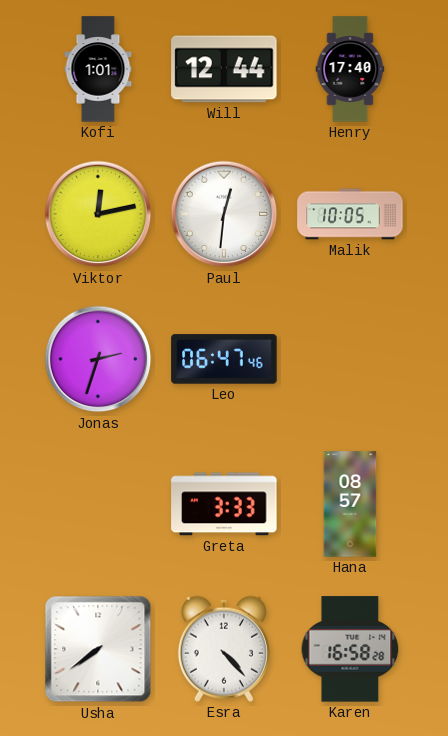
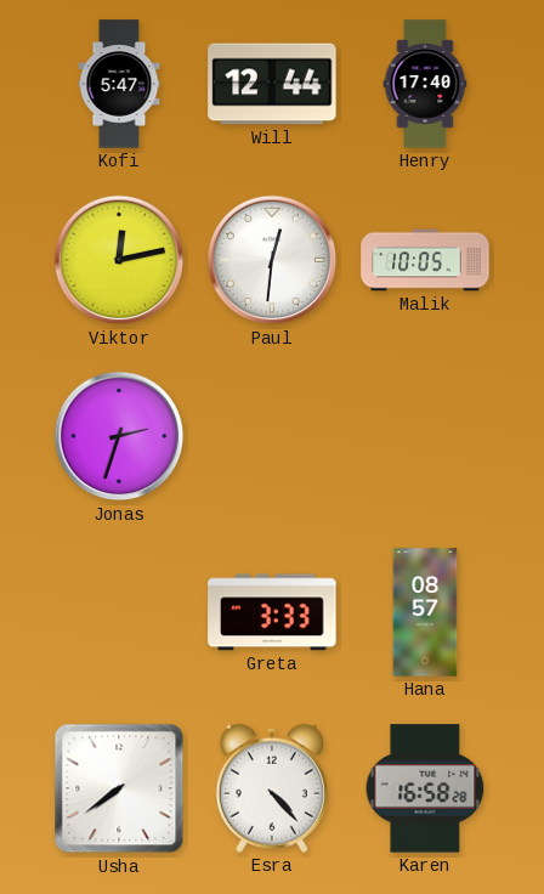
Kofi: 1:01 -> 5:47
Leo: 06:47 -> none
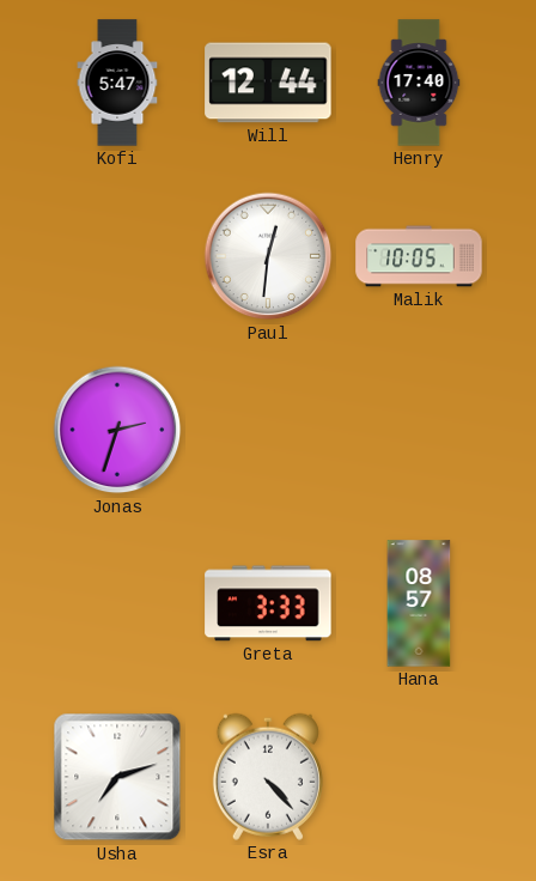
Viktor: 12:13 -> none
Usha: 7:39 -> 7:12
Karen: 16:58 -> none
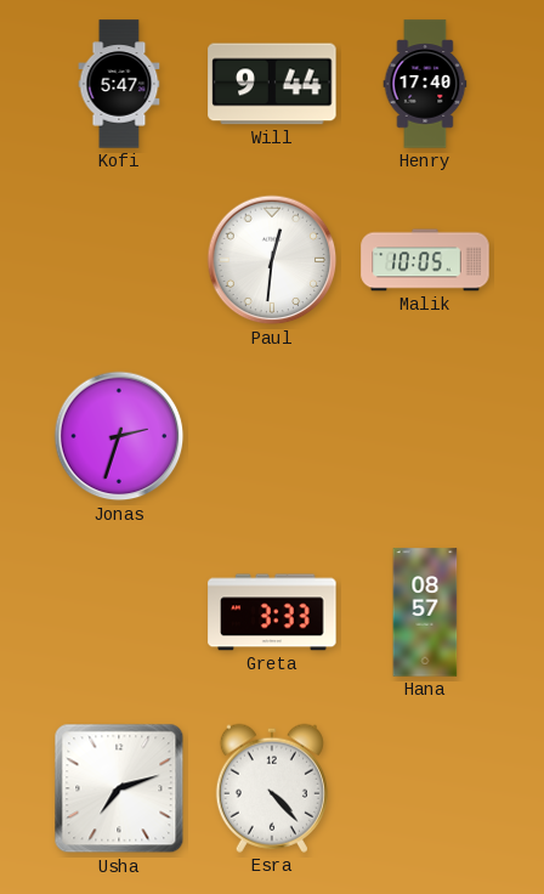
Will: 12:44 -> 9:44
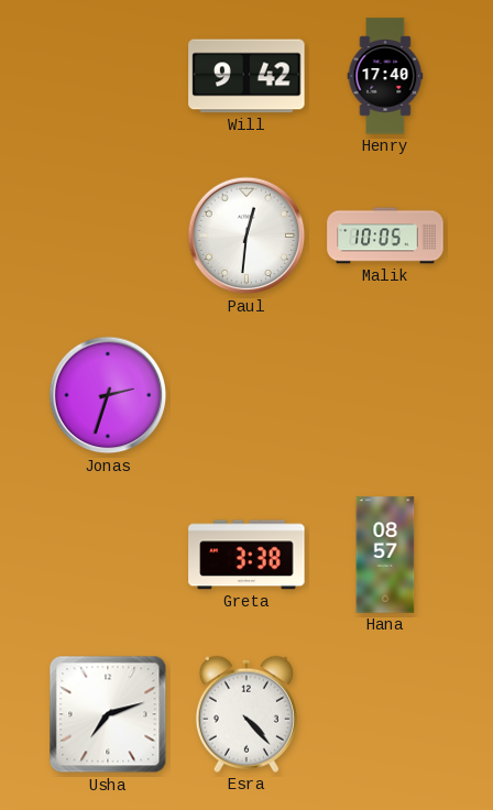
Kofi: 5:47 -> none
Will: 9:44 -> 9:42
Greta: 3:33 -> 3:38
